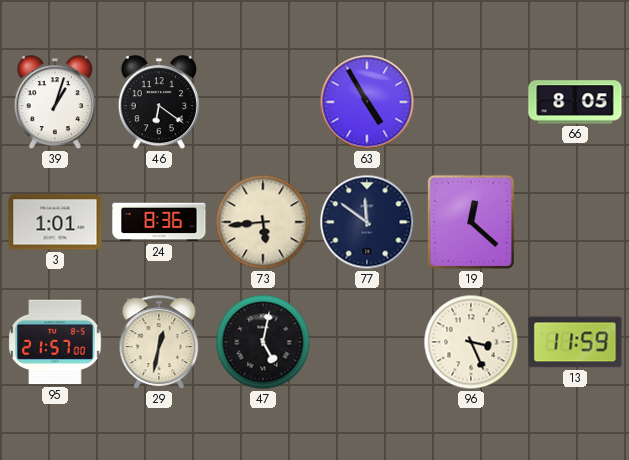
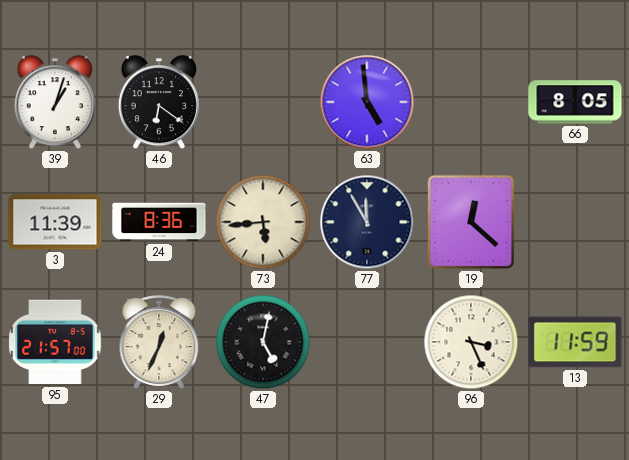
63: 4:55 -> 4:59
3: 1:01 -> 11:39
77: 11:51 -> 11:55
29: 12:32 -> 12:34
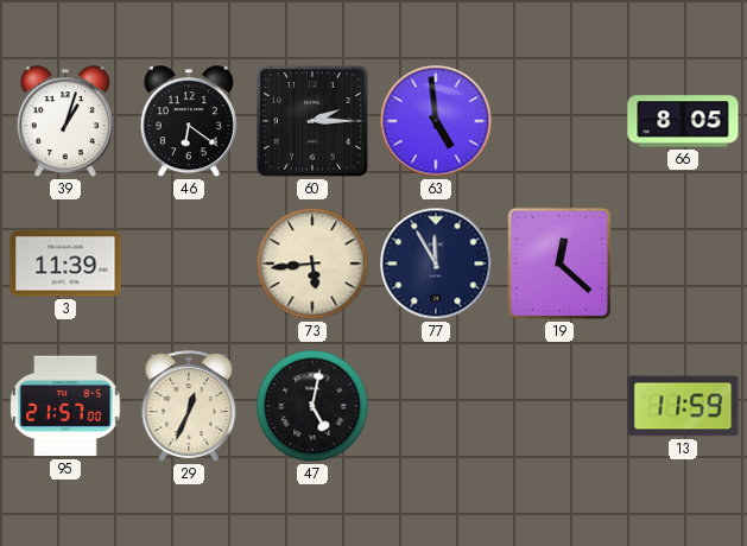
60: none -> 2:15
24: 8:36 -> none
96: 3:26 -> none
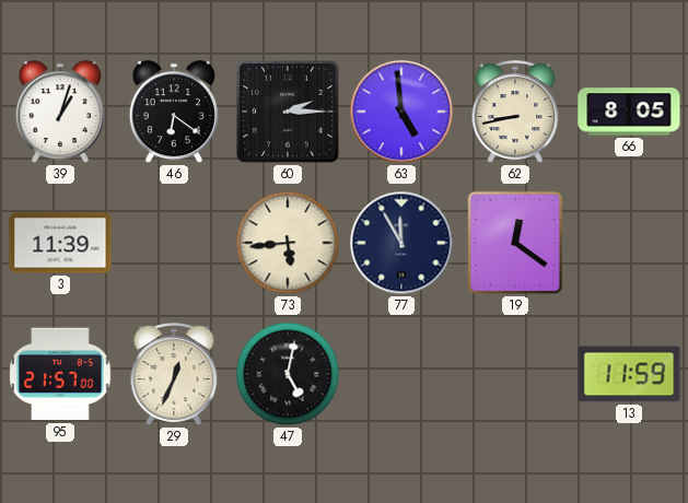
62: none -> 8:43
19: 12:22 -> 12:21
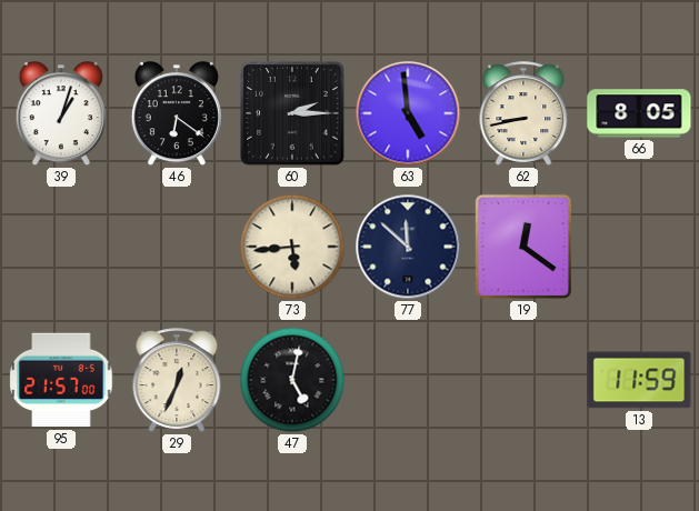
3: 11:39 -> none
77: 11:55 -> 11:52
